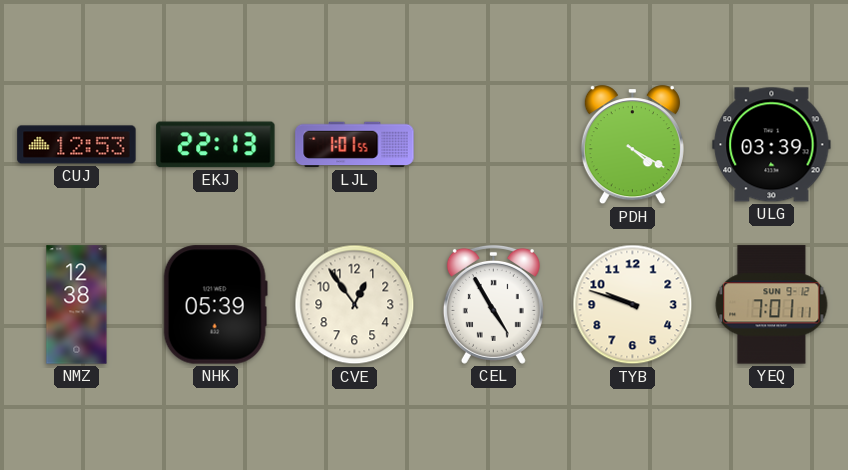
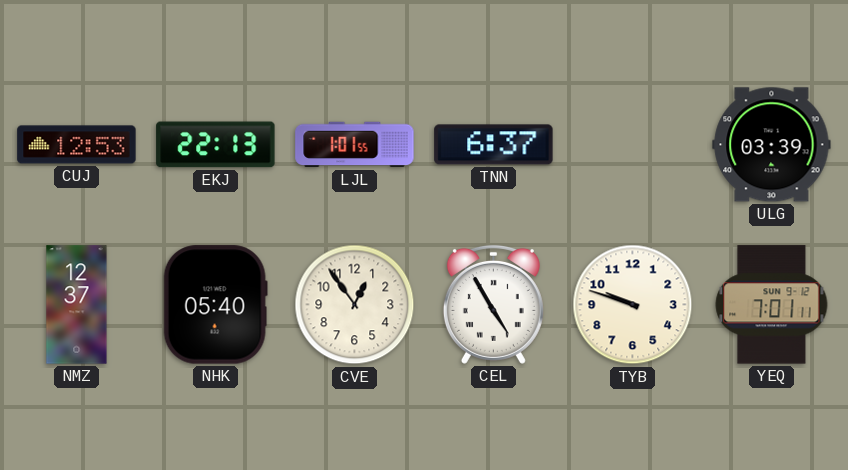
TNN: none -> 6:37
PDH: 4:20 -> none
NMZ: 12:38 -> 12:37
NHK: 05:39 -> 05:40
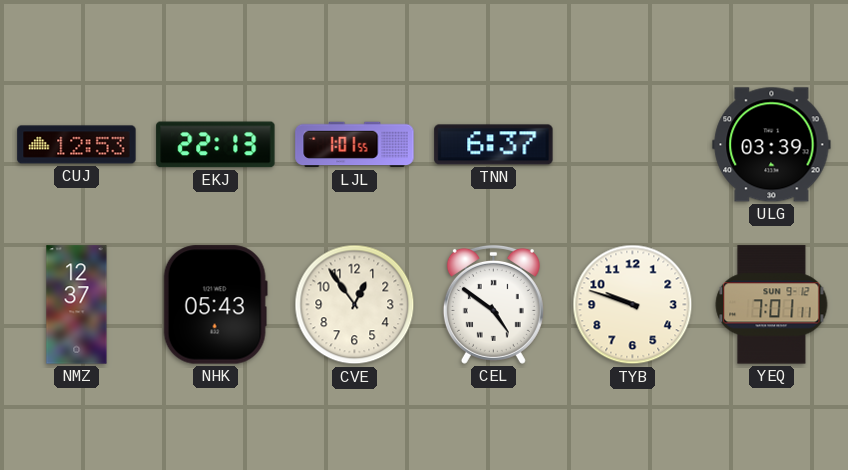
NHK: 05:40 -> 05:43
CEL: 4:55 -> 4:51
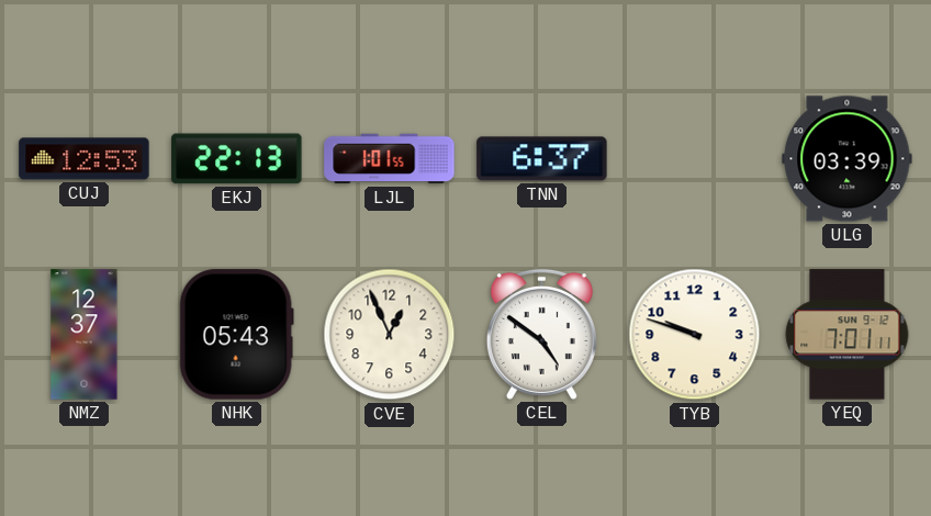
CVE: 12:54 -> 12:56
